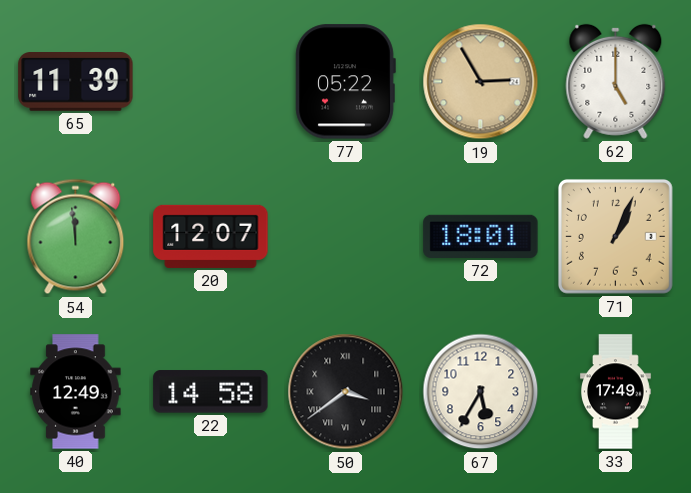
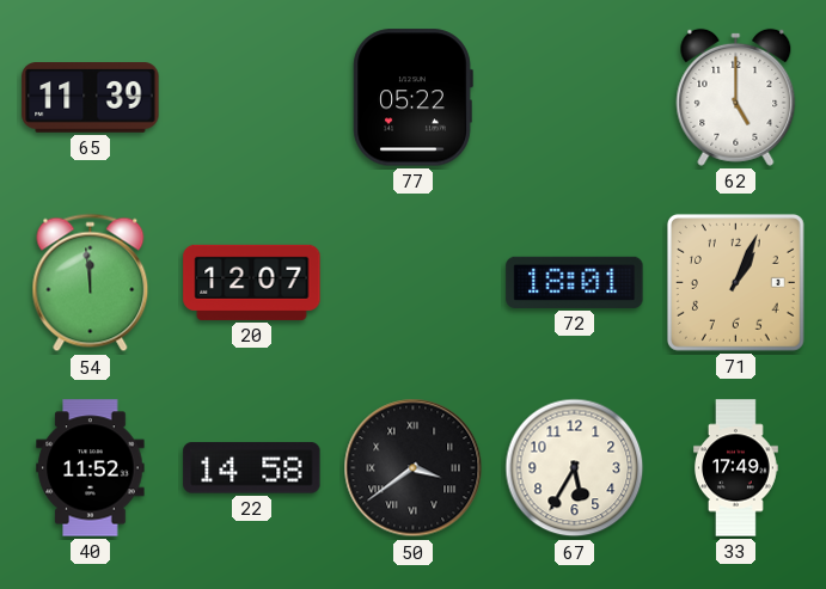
19: 2:55 -> none
40: 12:49 -> 11:52
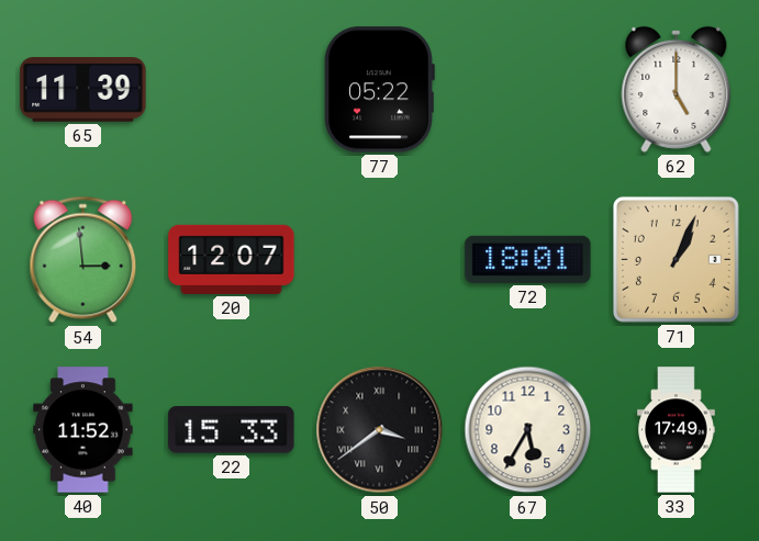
54: 11:59 -> 2:59
22: 14:58 -> 15:33
